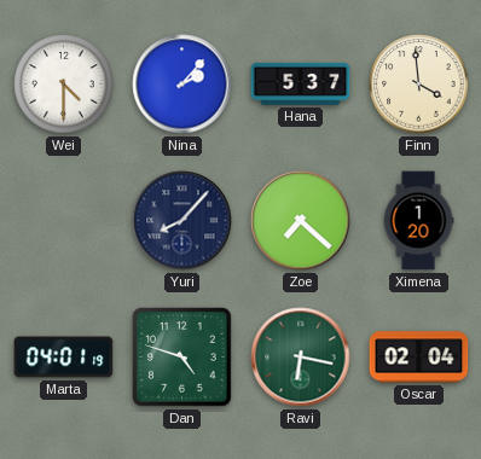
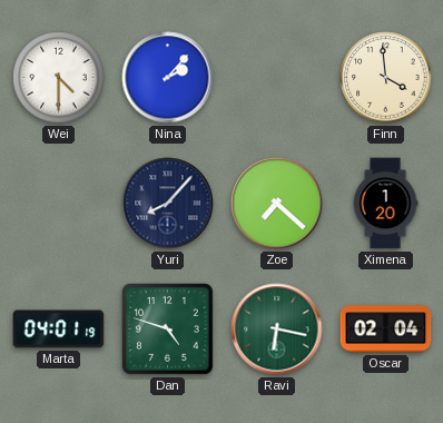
Hana: 5:37 -> none
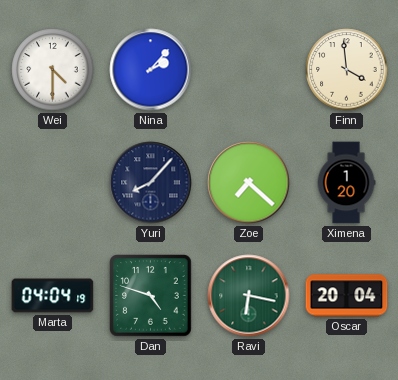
Marta: 04:01 -> 04:04
Oscar: 02:04 -> 20:04
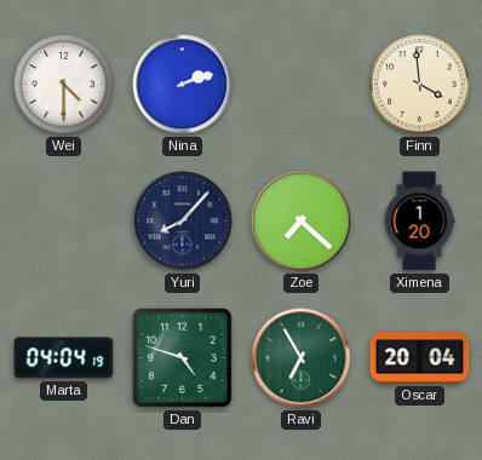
Nina: 2:07 -> 2:12
Ravi: 6:17 -> 6:55
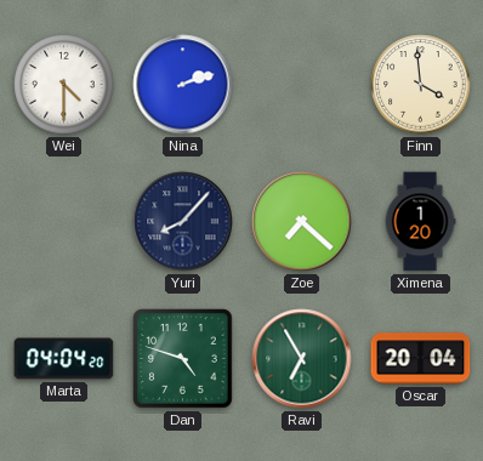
Marta: 04:04:19 -> 04:04:20
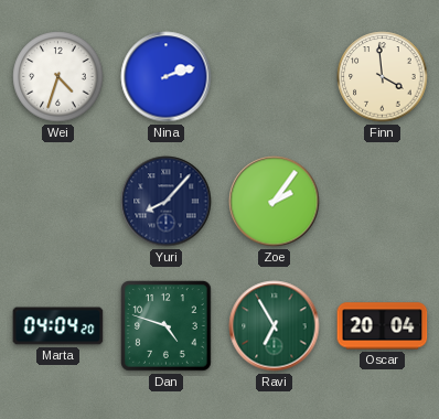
Wei: 4:30 -> 4:33
Zoe: 7:22 -> 2:06
Ximena: 1:20 -> none
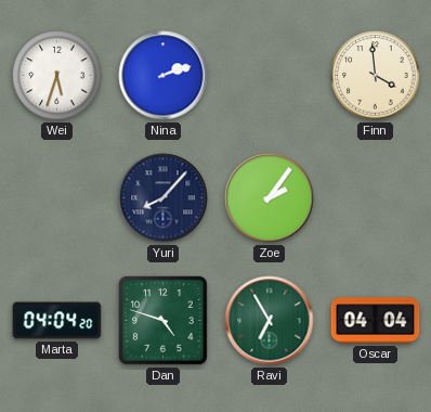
Wei: 4:33 -> 5:33
Oscar: 20:04 -> 04:04
